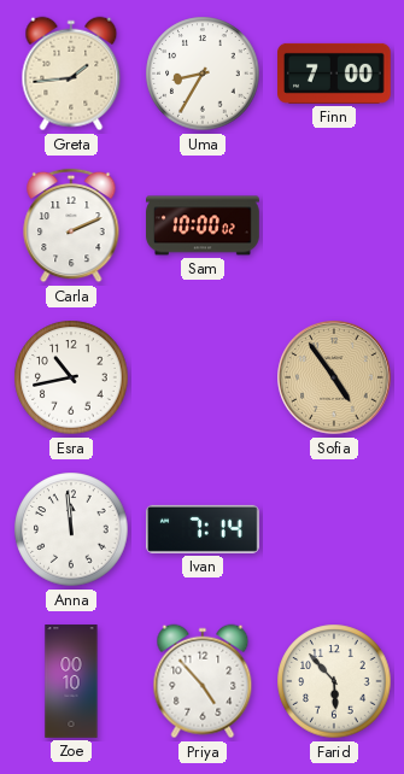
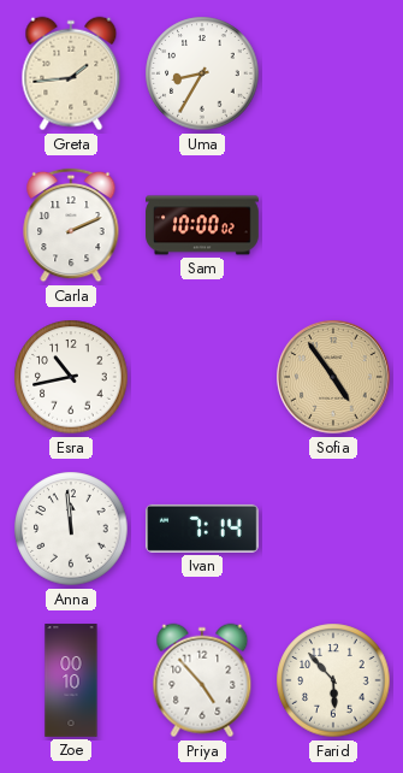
Finn: 7:00 -> none
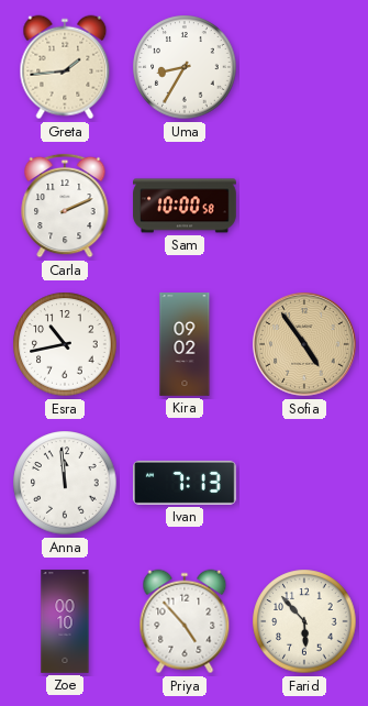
Sam: 10:00:02 -> 10:00:58
Kira: none -> 09:02
Ivan: 7:14 -> 7:13
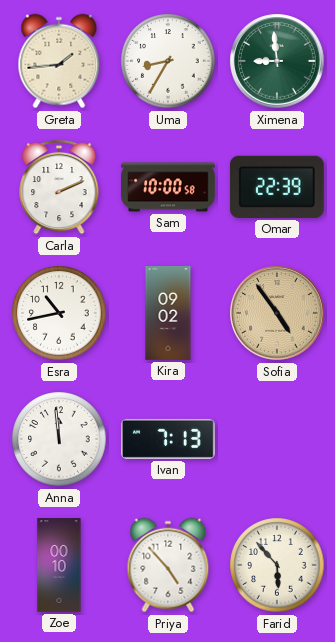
Ximena: none -> 8:59
Omar: none -> 22:39
